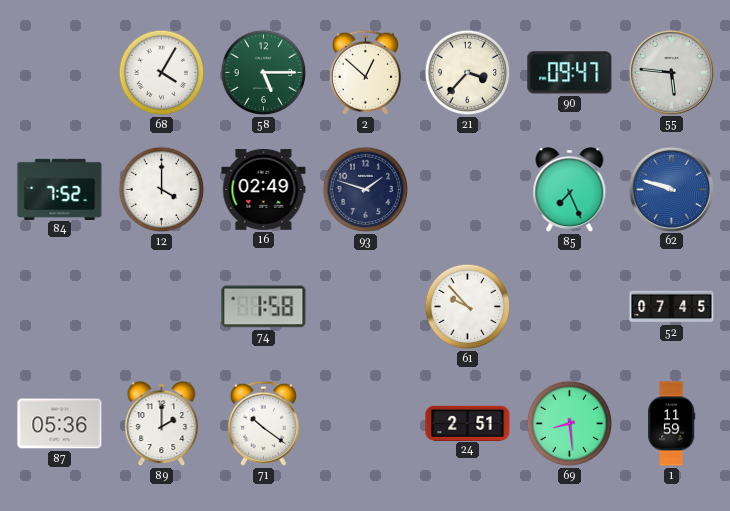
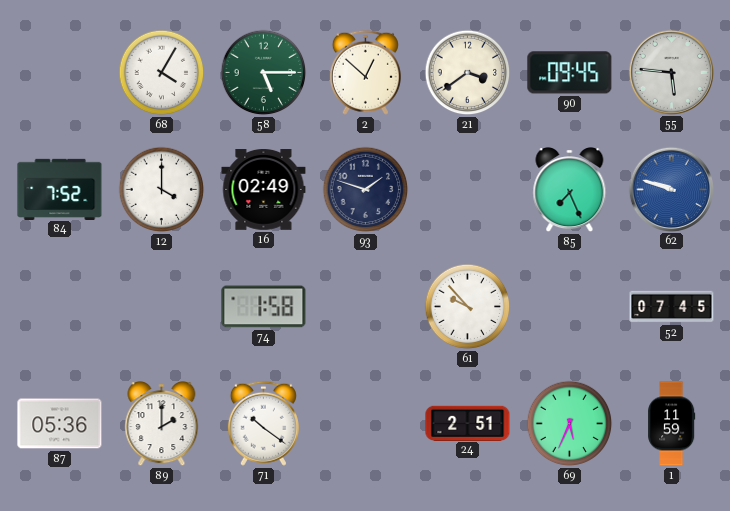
21: 3:37 -> 3:39
90: 09:47 -> 09:45
69: 8:29 -> 5:34
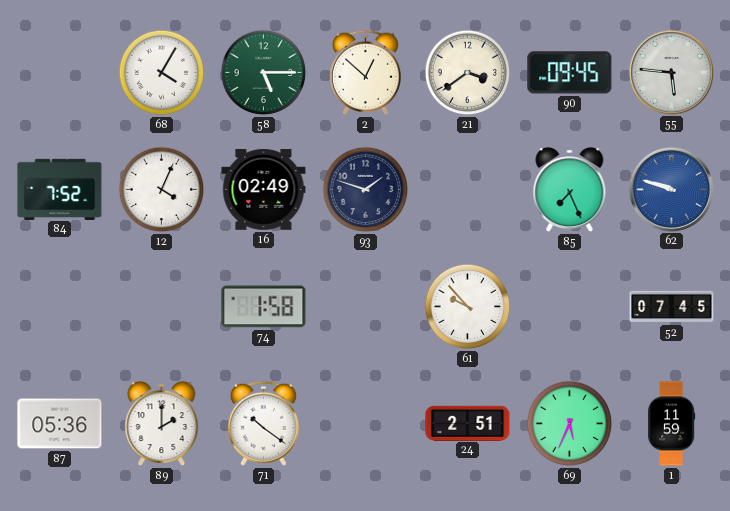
12: 4:00 -> 4:04
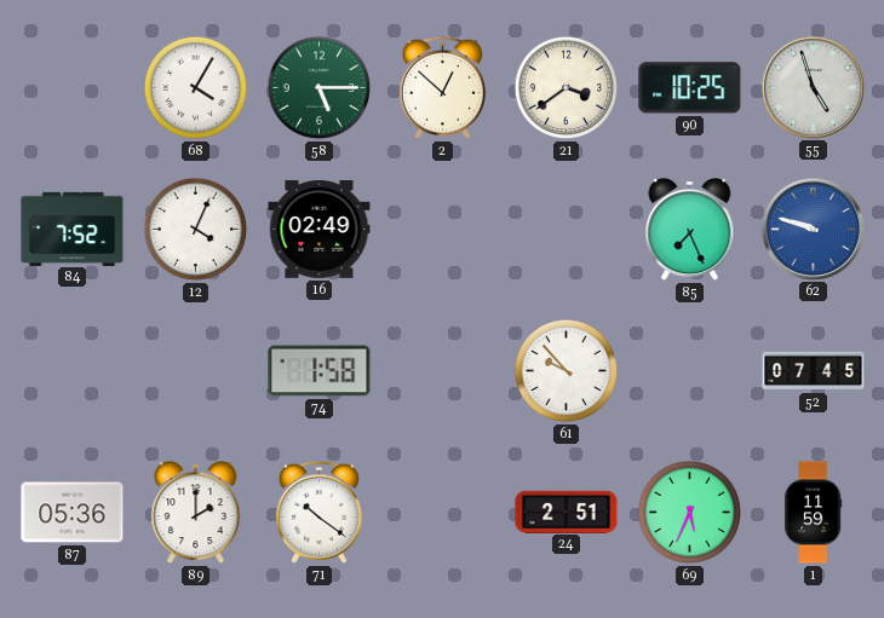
90: 09:45 -> 10:25
55: 5:46 -> 4:57
93: 1:48 -> none
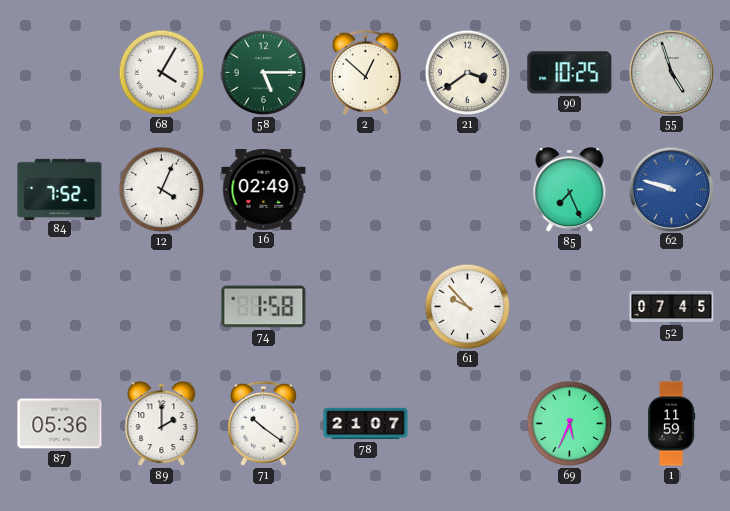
78: none -> 21:07
24: 2:51 -> none
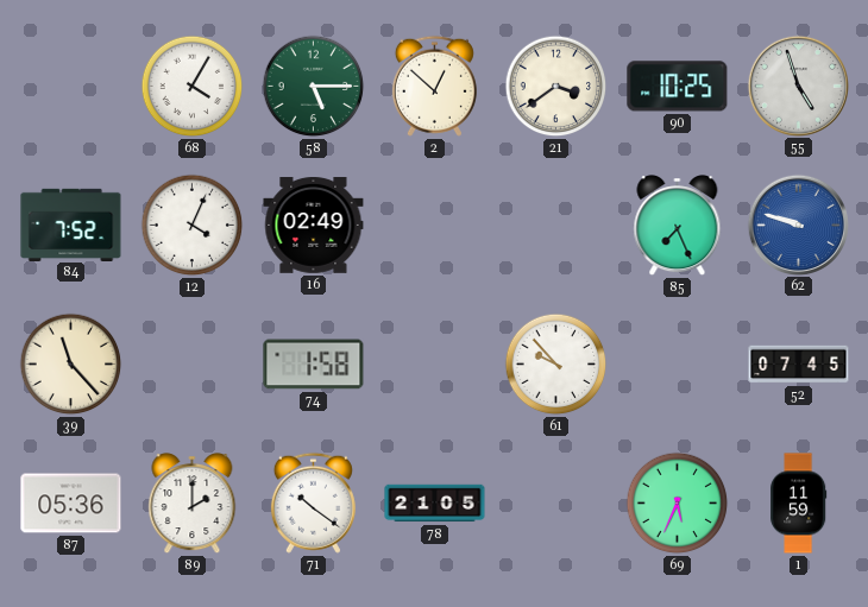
39: none -> 11:23
78: 21:07 -> 21:05
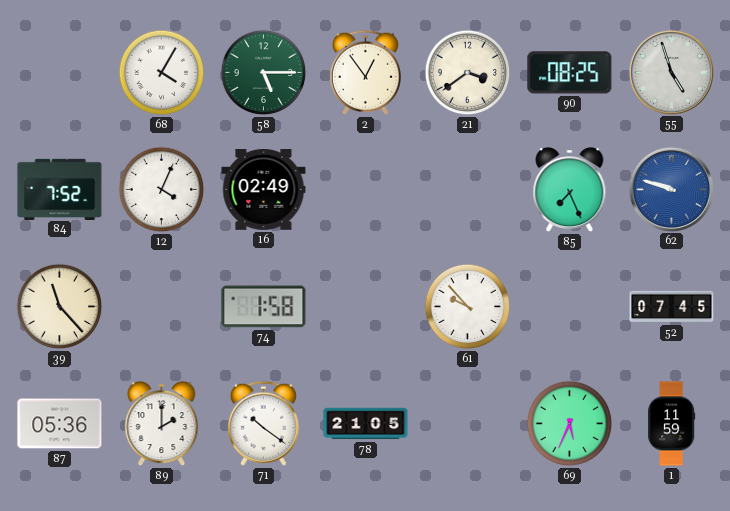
2: 12:52 -> 12:54
90: 10:25 -> 08:25
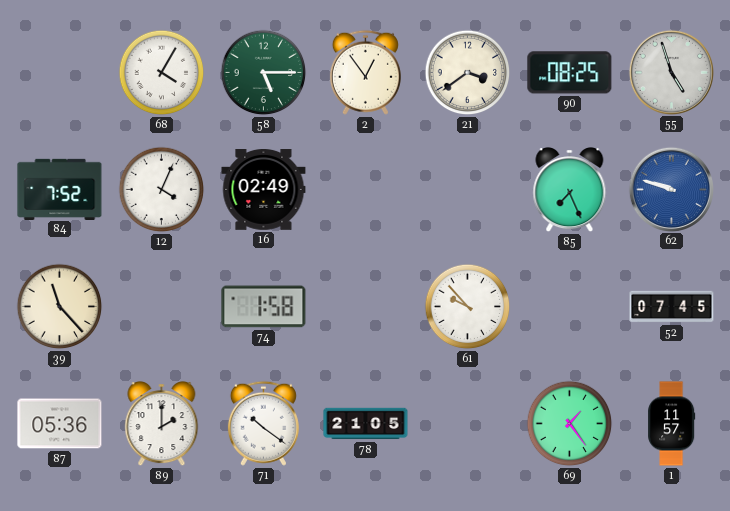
69: 5:34 -> 1:24
1: 11:59 -> 11:57
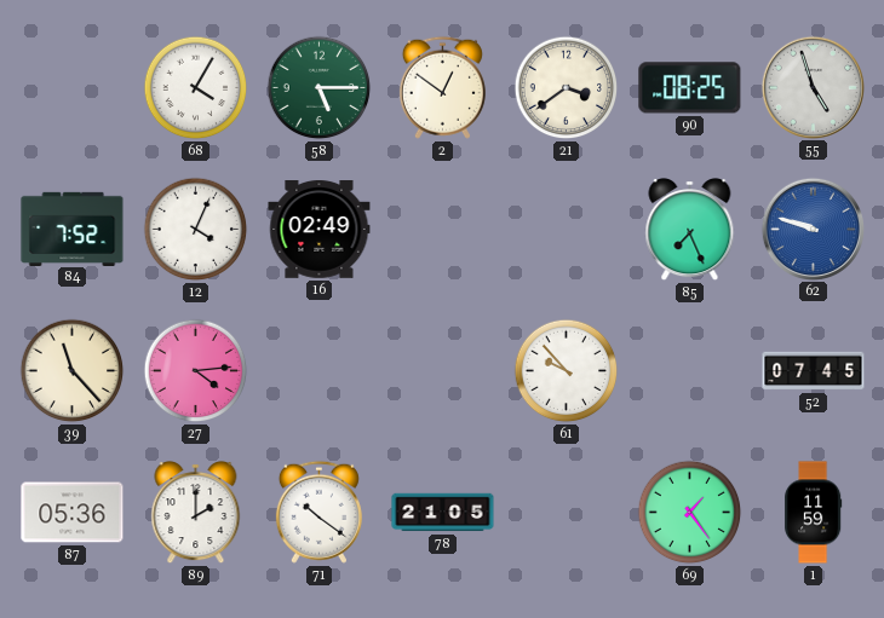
2: 12:54 -> 12:51
27: none -> 4:14
74: 1:58 -> none
1: 11:57 -> 11:59
